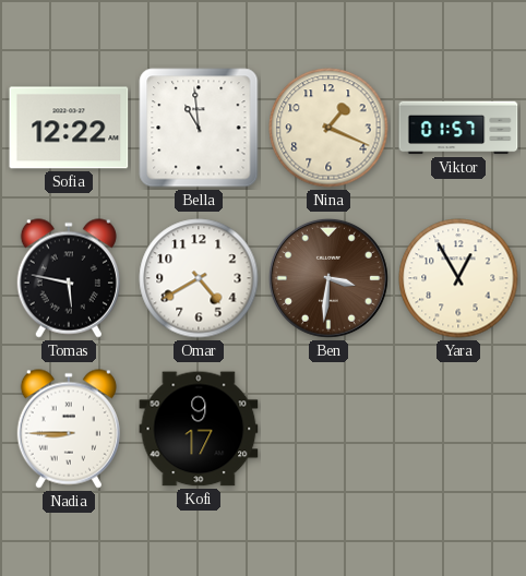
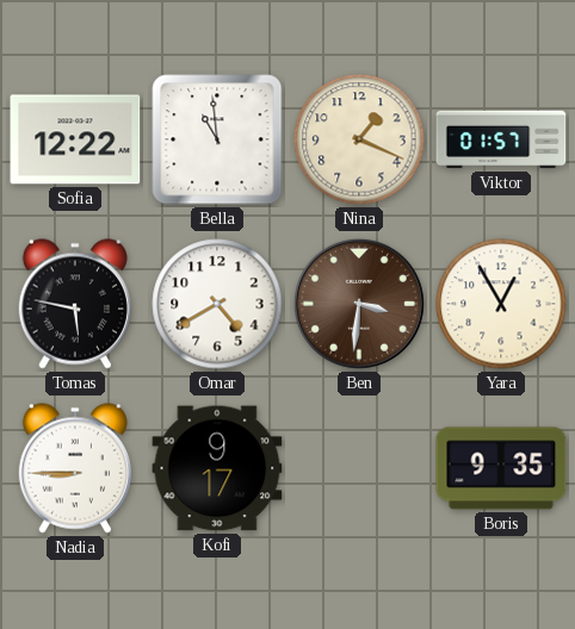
Boris: none -> 9:35
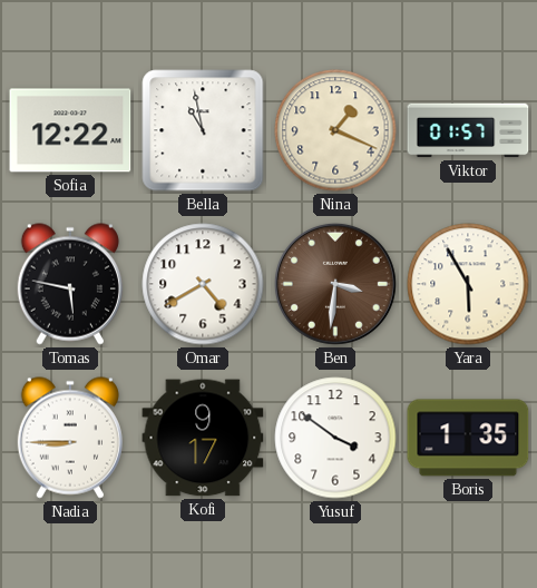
Bella: 10:59 -> 10:58
Yara: 12:55 -> 5:55
Yusuf: none -> 3:51
Boris: 9:35 -> 1:35
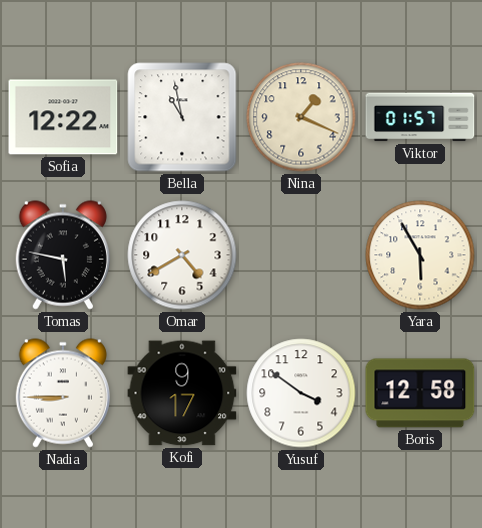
Ben: 3:31 -> none
Boris: 1:35 -> 12:58
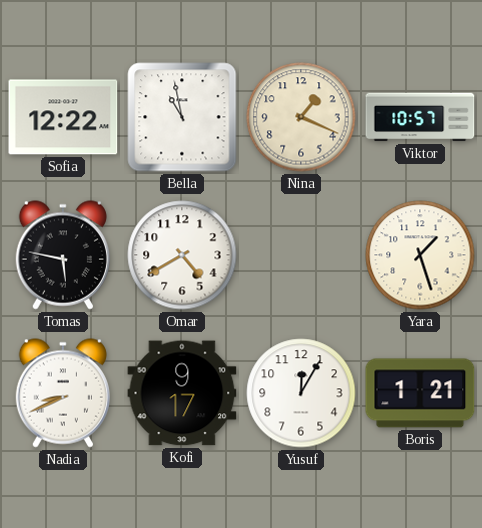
Viktor: 01:57 -> 10:57
Yara: 5:55 -> 1:27
Nadia: 8:45 -> 8:41
Yusuf: 3:51 -> 12:05
Boris: 12:58 -> 1:21
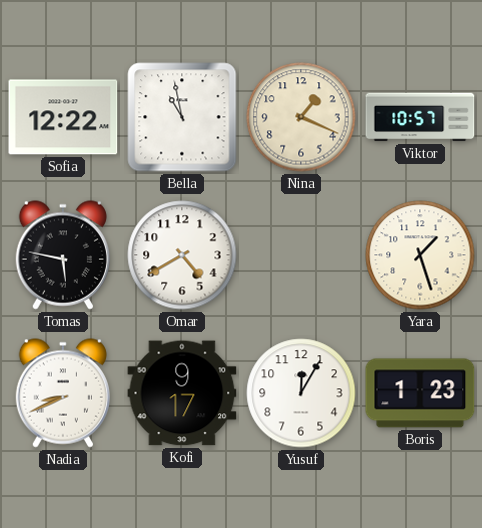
Boris: 1:21 -> 1:23
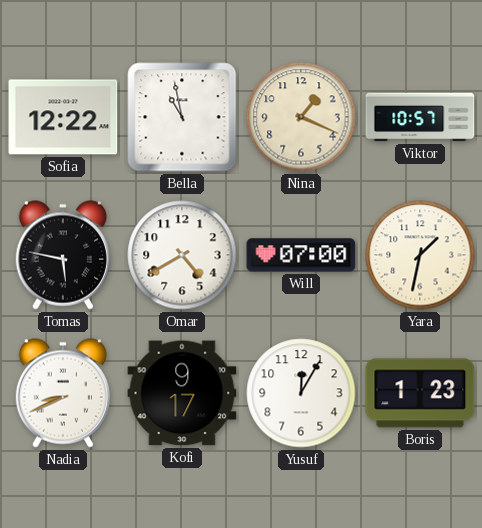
Will: none -> 07:00
Yara: 1:27 -> 1:32
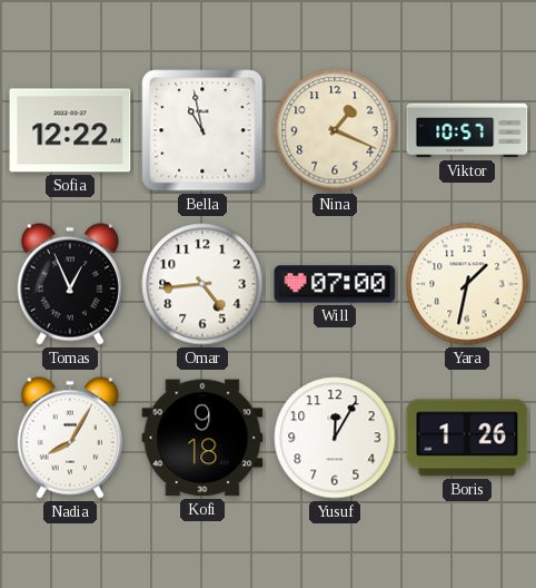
Tomas: 5:47 -> 12:56
Omar: 4:40 -> 4:44
Nadia: 8:41 -> 8:05
Kofi: 9:17 -> 9:18
Boris: 1:23 -> 1:26
